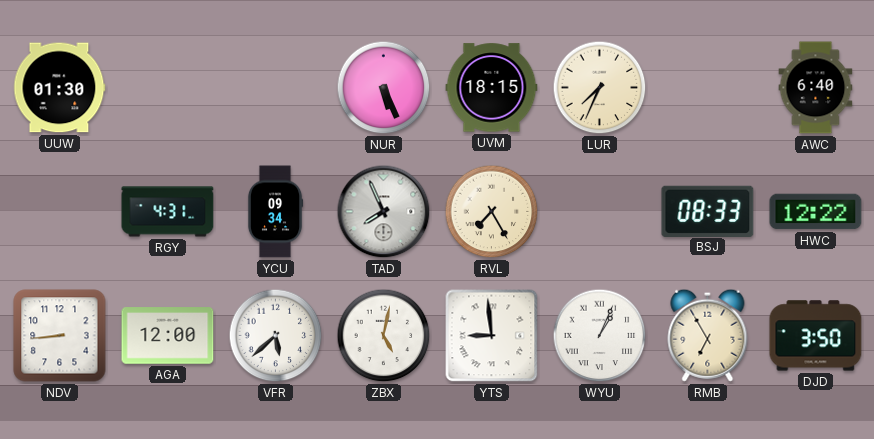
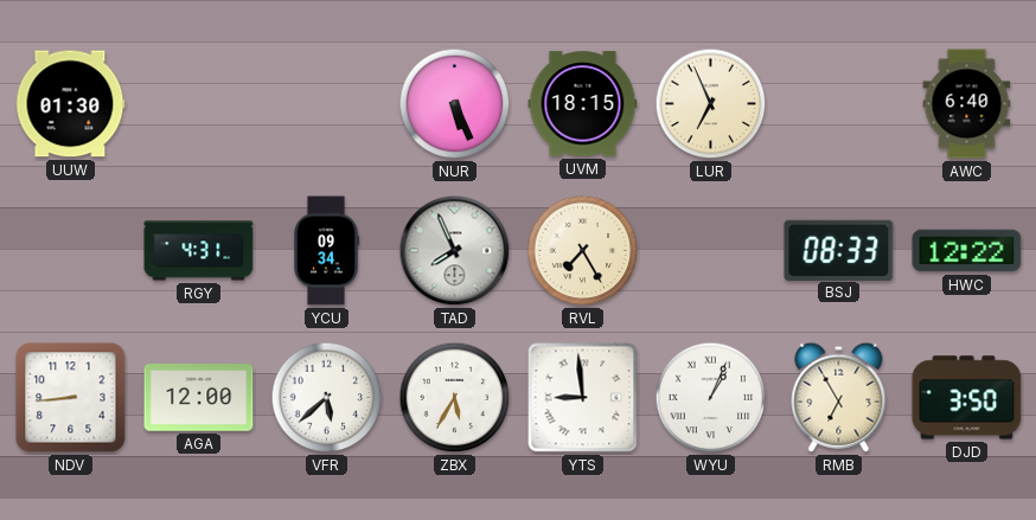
LUR: 7:34 -> 6:56
ZBX: 5:02 -> 5:35
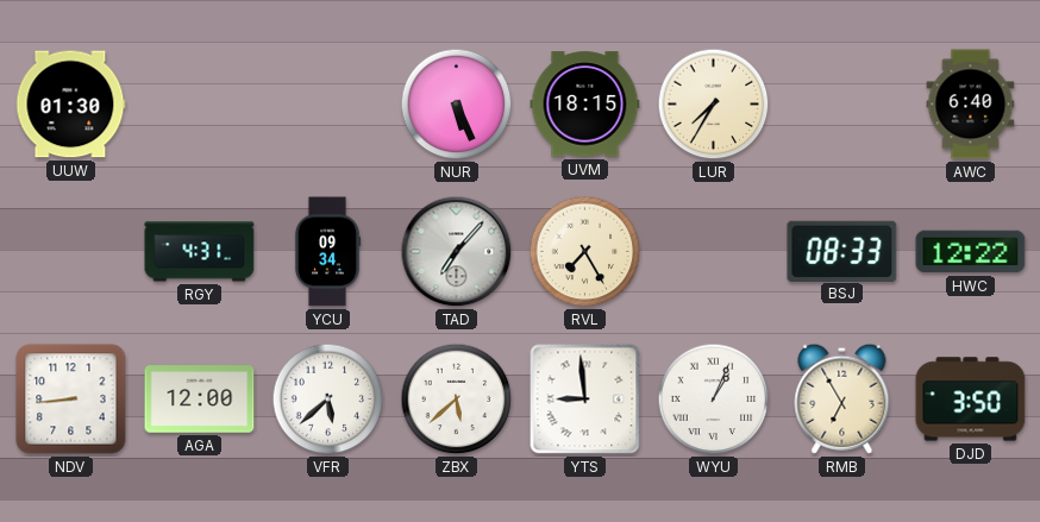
LUR: 6:56 -> 7:35
TAD: 7:56 -> 7:07
ZBX: 5:35 -> 5:38
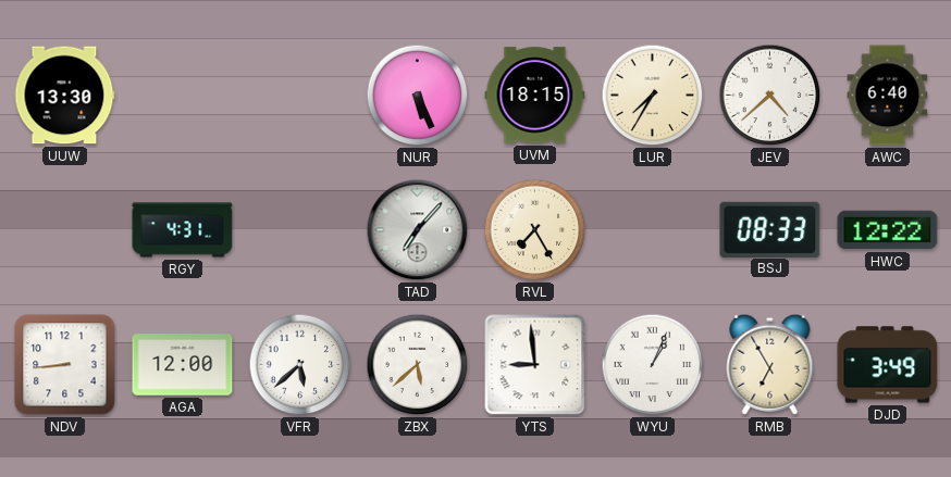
UUW: 01:30 -> 13:30
JEV: none -> 4:38
YCU: 09:34 -> none
DJD: 3:50 -> 3:49
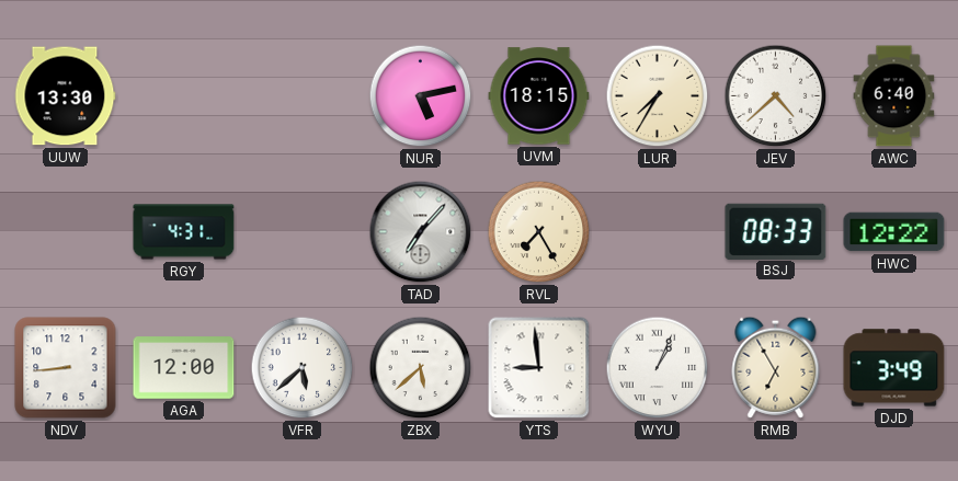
NUR: 5:26 -> 5:13
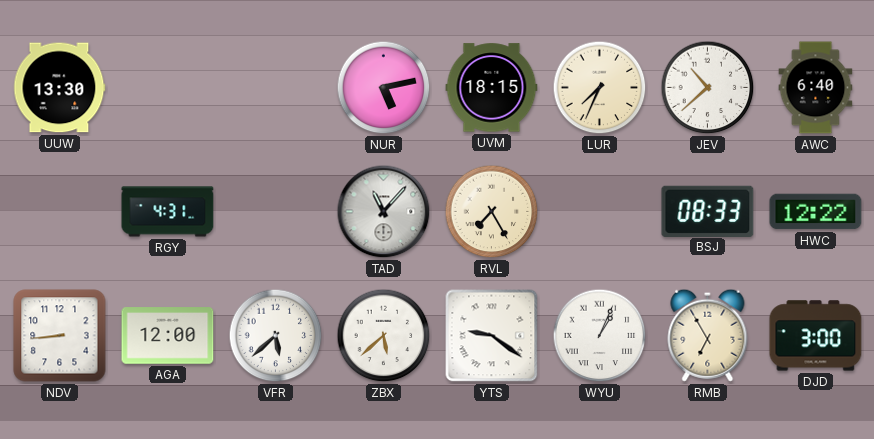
LUR: 7:35 -> 7:34
JEV: 4:38 -> 10:38
TAD: 7:07 -> 11:07
YTS: 8:59 -> 9:21
DJD: 3:49 -> 3:00
